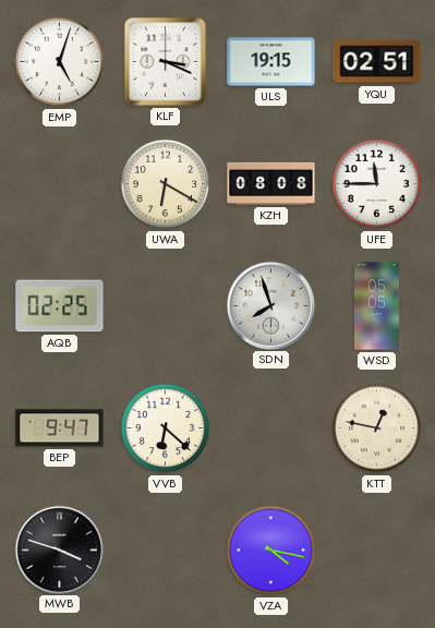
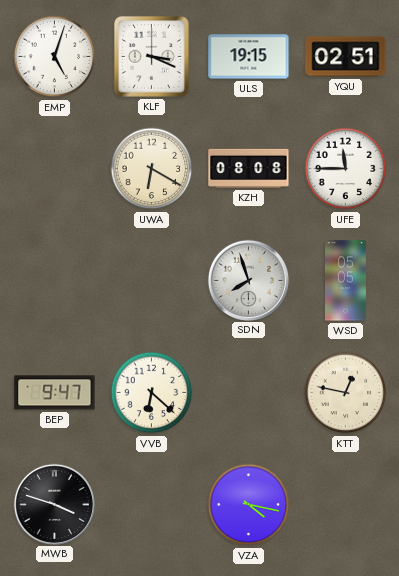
AQB: 02:25 -> none
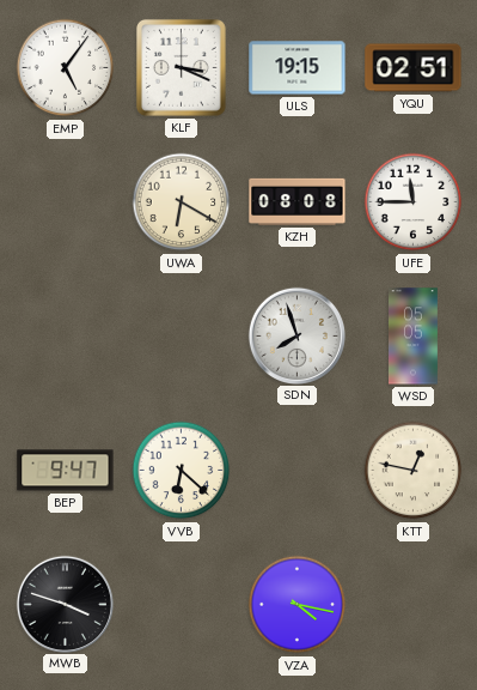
EMP: 5:03 -> 5:06
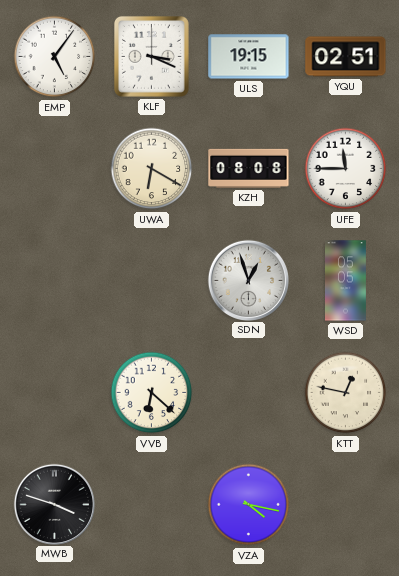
SDN: 7:57 -> 12:57
BEP: 9:47 -> none
